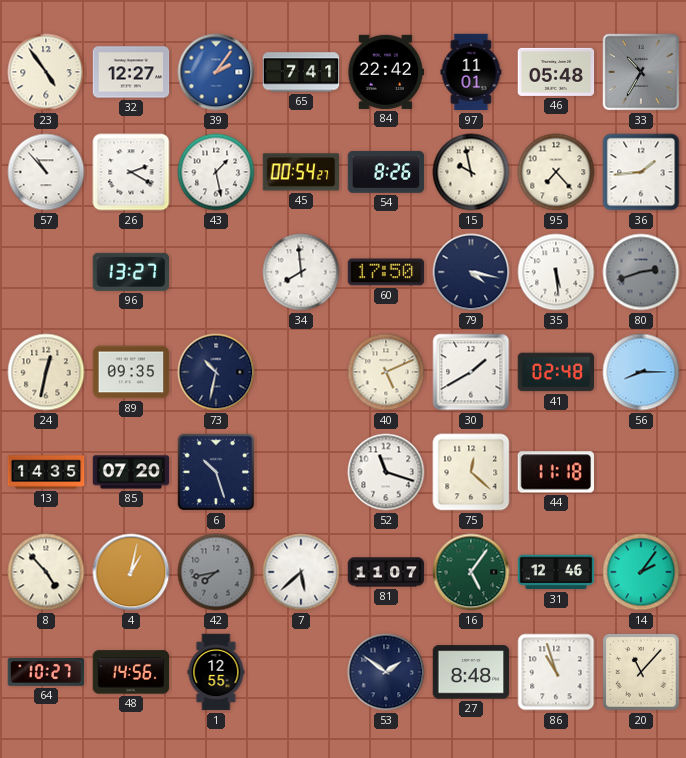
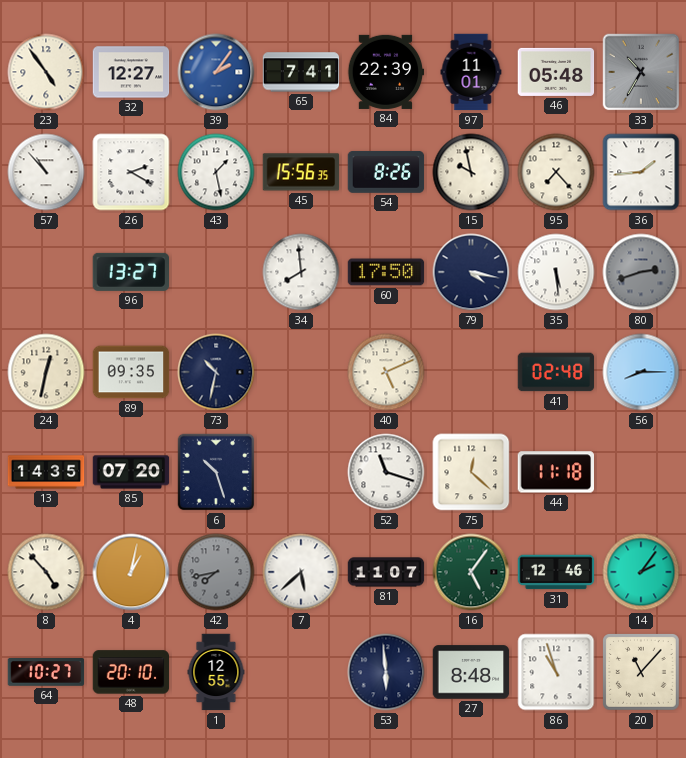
84: 22:42 -> 22:39
45: 00:54 -> 15:56
30: 1:40 -> none
48: 14:56 -> 20:10
53: 1:51 -> 5:59
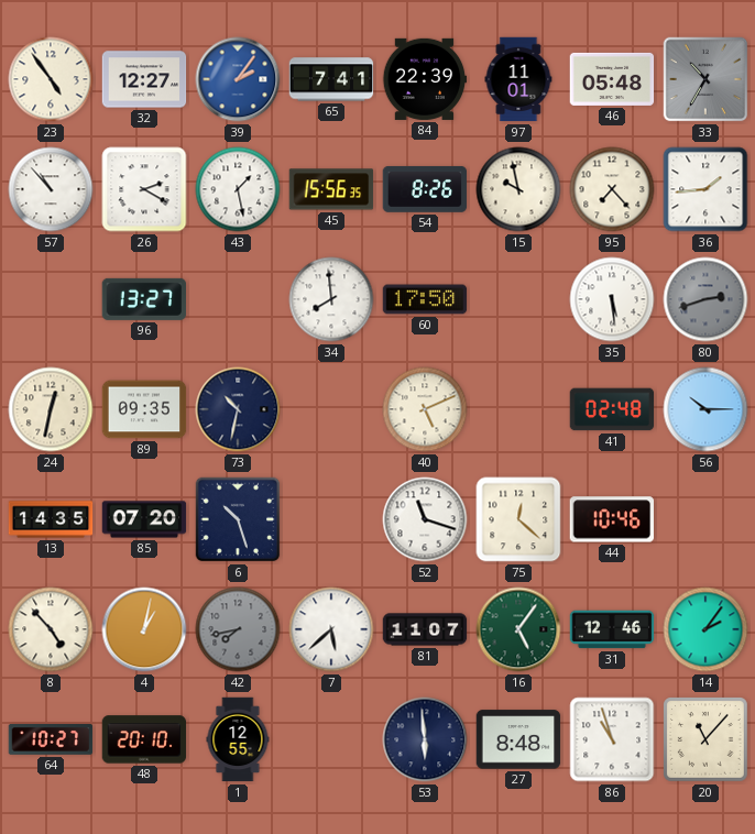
79: 4:17 -> none
56: 8:15 -> 10:15
44: 11:18 -> 10:46
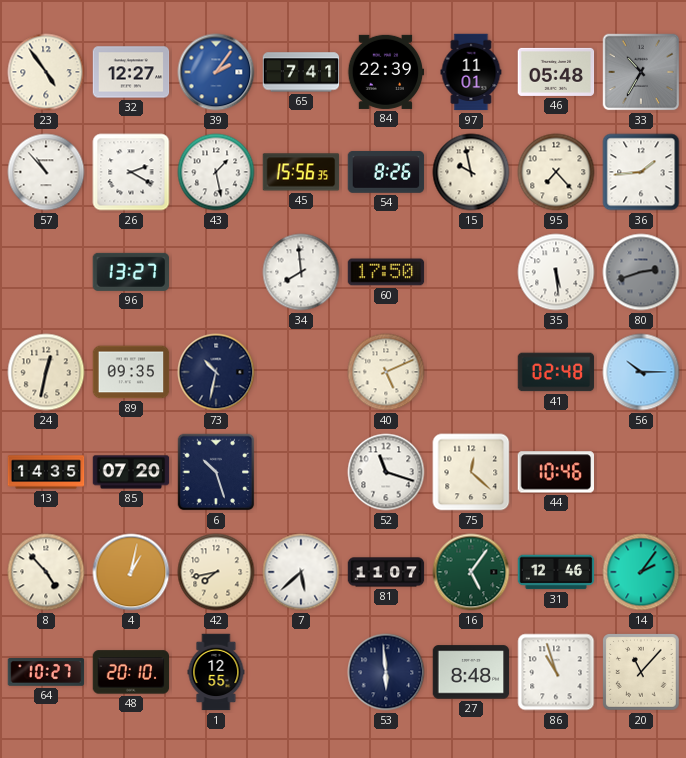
42 dial: grey -> cream
